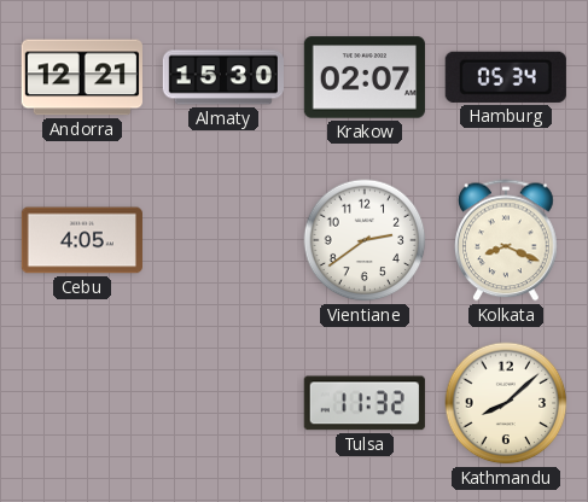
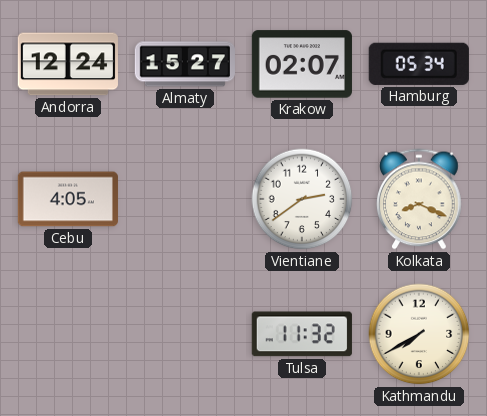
Andorra: 12:21 -> 12:24
Almaty: 15:30 -> 15:27
Kathmandu: 8:08 -> 7:40
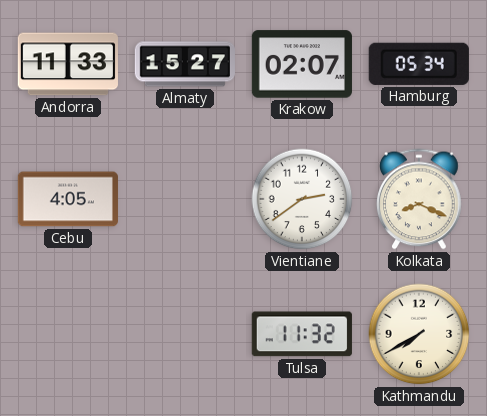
Andorra: 12:24 -> 11:33
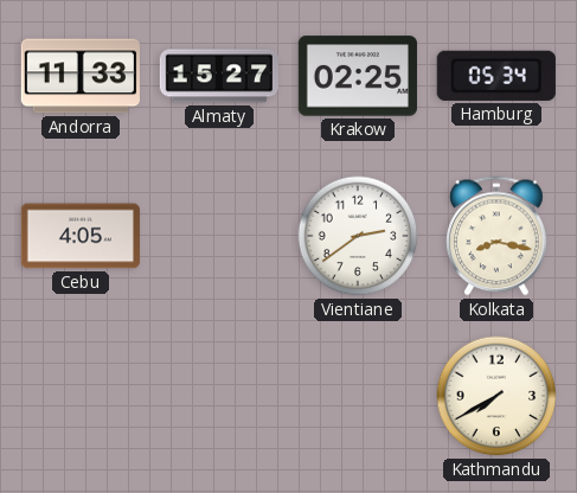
Krakow: 02:07 -> 02:25
Kolkata: 8:19 -> 8:17
Tulsa: 11:32 -> none
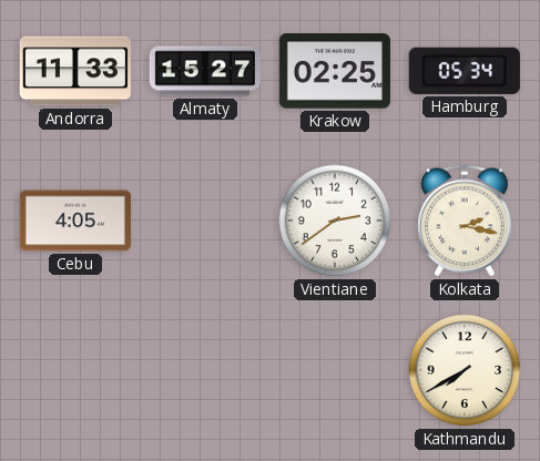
Kolkata: 8:17 -> 2:17
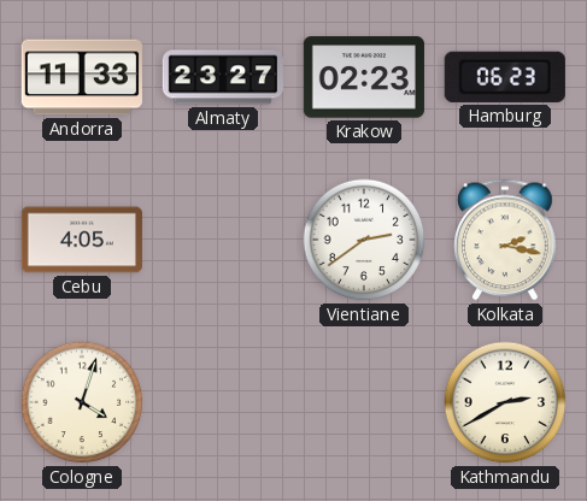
Almaty: 15:27 -> 23:27
Krakow: 02:25 -> 02:23
Hamburg: 05:34 -> 06:23
Cologne: none -> 4:03
Kathmandu: 7:40 -> 2:40
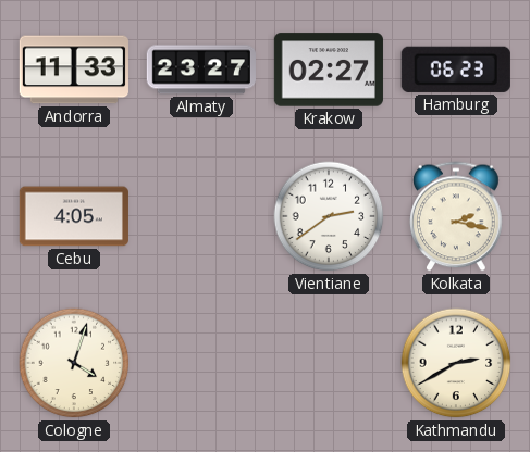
Krakow: 02:23 -> 02:27
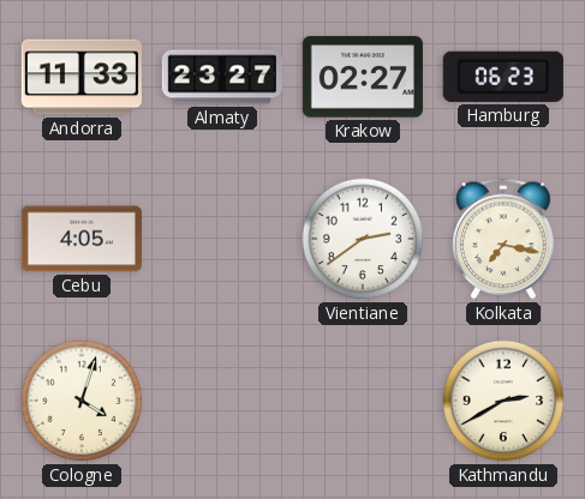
Kolkata: 2:17 -> 7:17
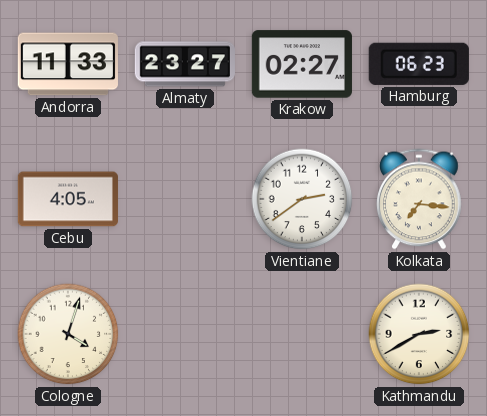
Kolkata: 7:17 -> 7:16
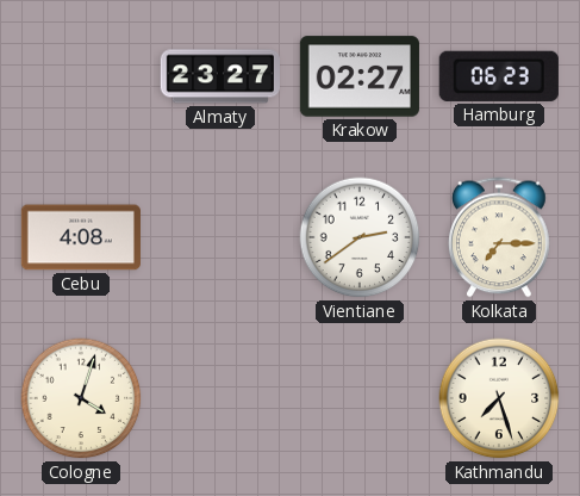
Andorra: 11:33 -> none
Cebu: 4:05 -> 4:08
Kolkata: 7:16 -> 7:15
Kathmandu: 2:40 -> 7:27
